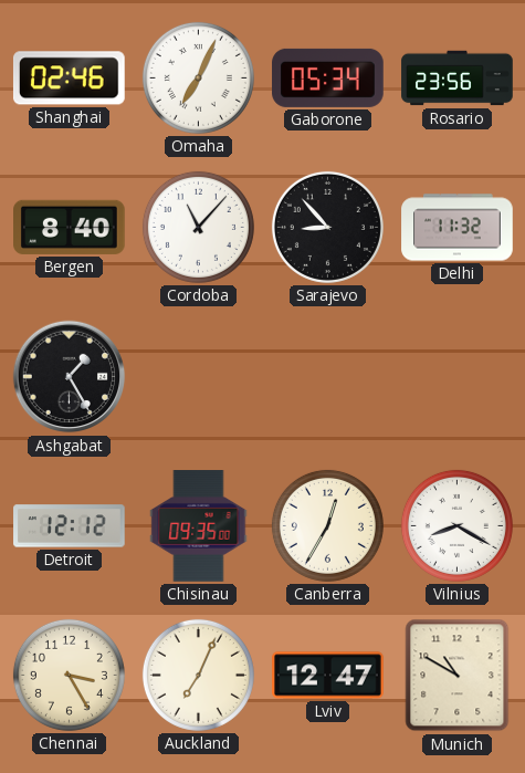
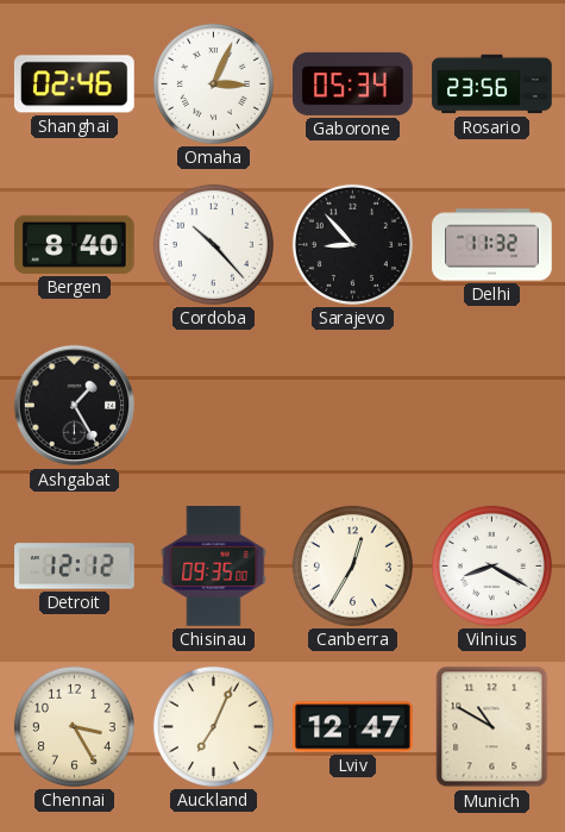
Omaha: 7:04 -> 3:04
Cordoba: 11:07 -> 10:23
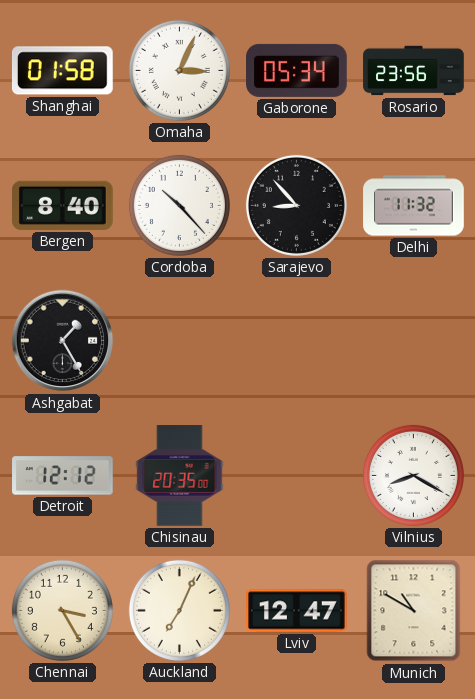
Shanghai: 02:46 -> 01:58
Chisinau: 09:35 -> 20:35
Canberra: 12:35 -> none
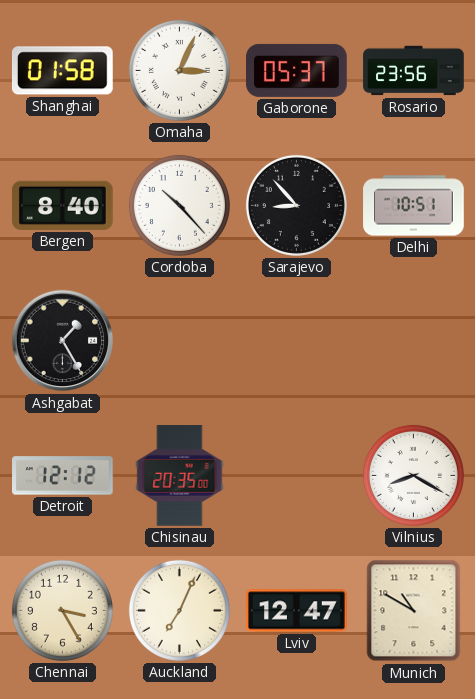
Gaborone: 05:34 -> 05:37
Delhi: 11:32 -> 10:51
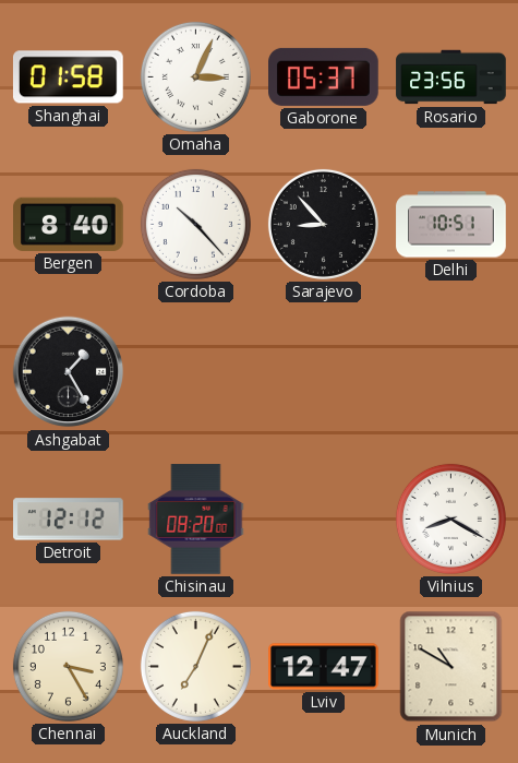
Chisinau: 20:35 -> 08:20
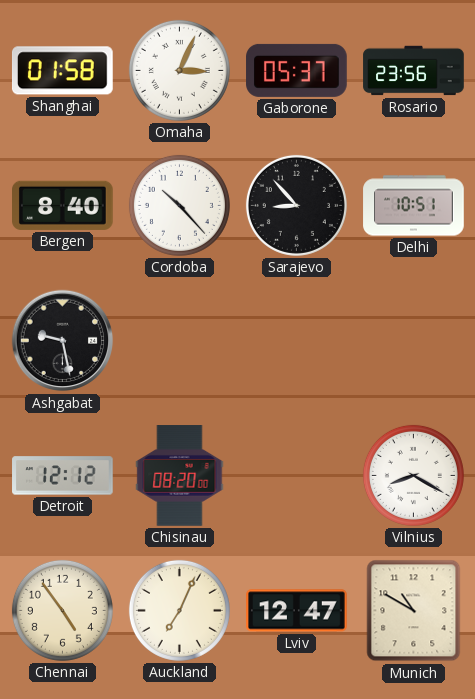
Ashgabat: 1:25 -> 9:28
Chennai: 3:25 -> 4:54
